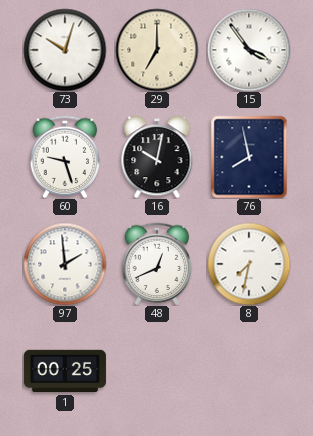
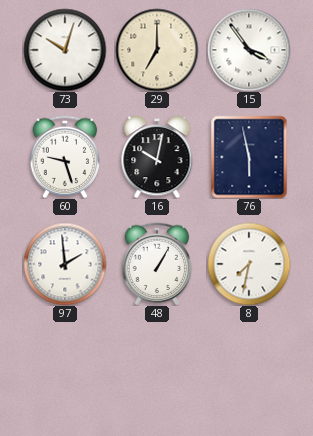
76: 7:58 -> 5:58
48: 12:41 -> 1:05
1: 00:25 -> none
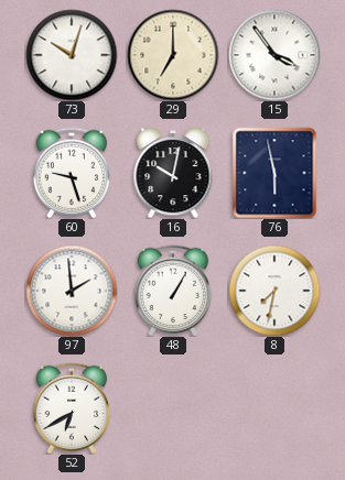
52: none -> 6:40
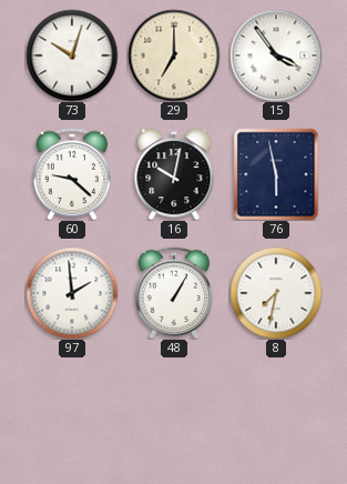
60: 9:27 -> 9:22
52: 6:40 -> none
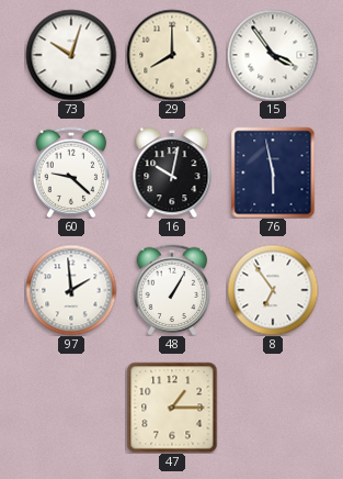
29: 7:00 -> 8:00
8: 7:32 -> 6:54
47: none -> 1:15
